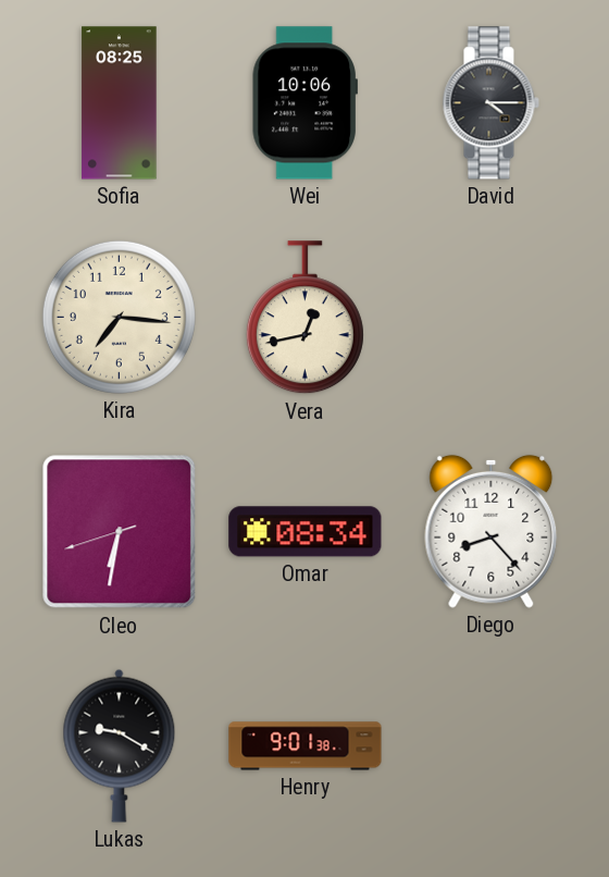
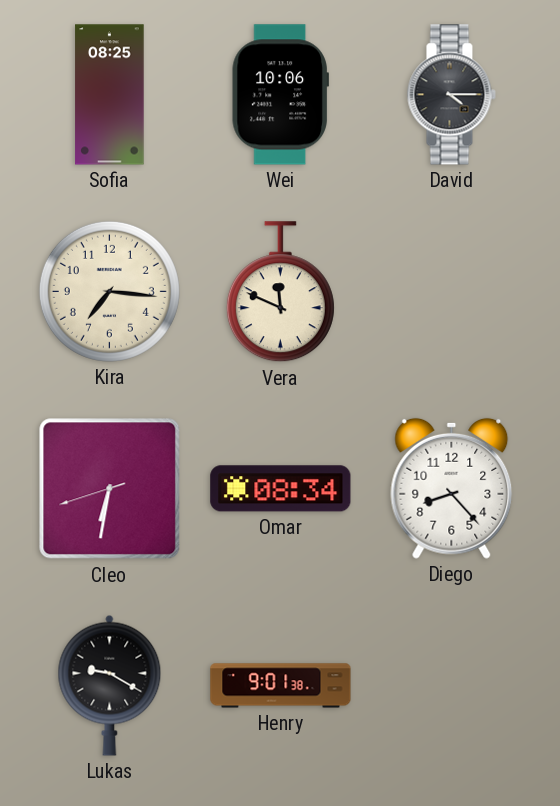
Vera: 12:43 -> 11:49
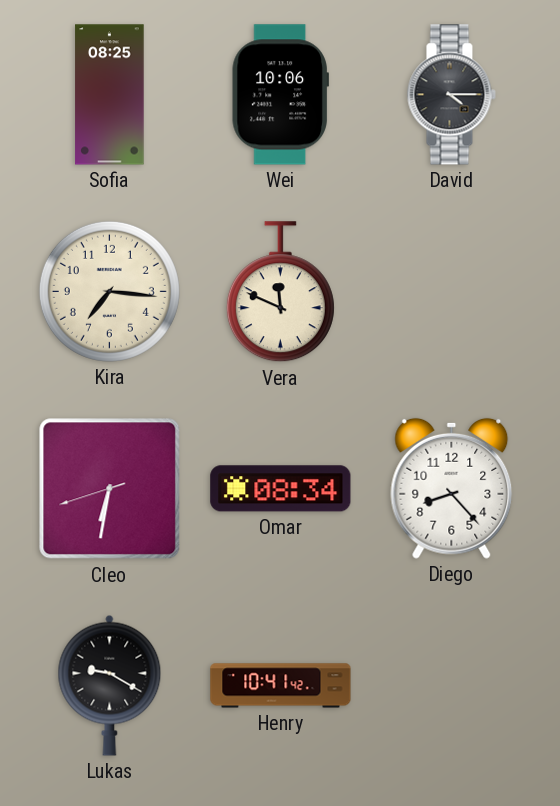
Henry: 9:01 -> 10:41
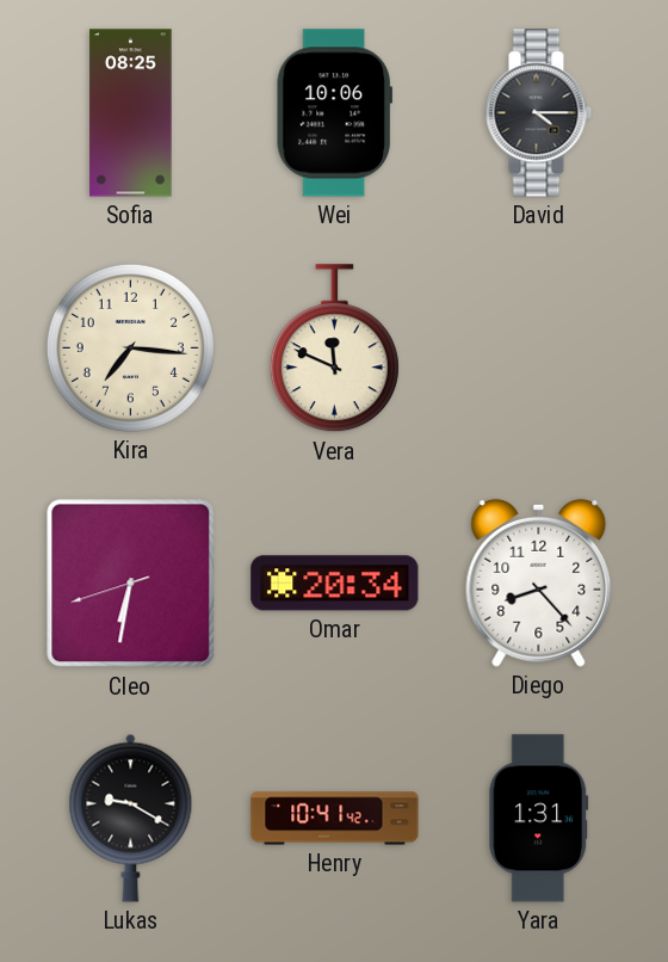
Omar: 08:34 -> 20:34
Yara: none -> 1:31
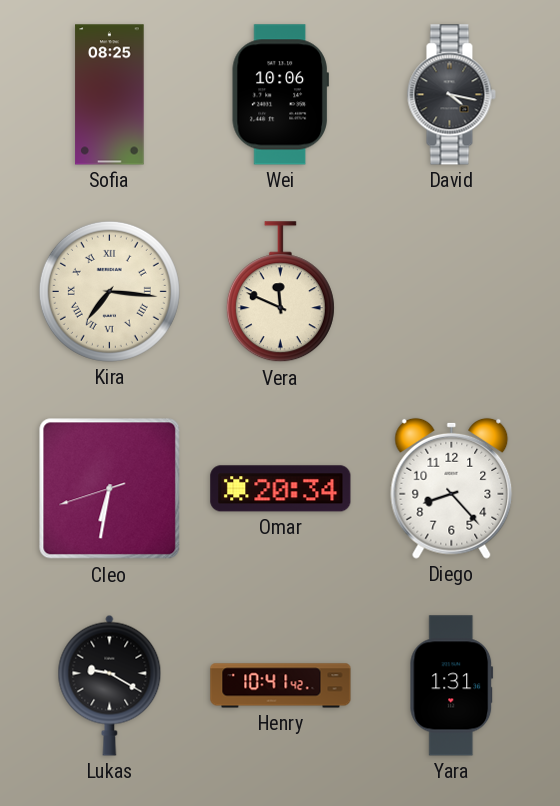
David: 4:15 -> 4:17
Kira numerals: Arabic -> Roman
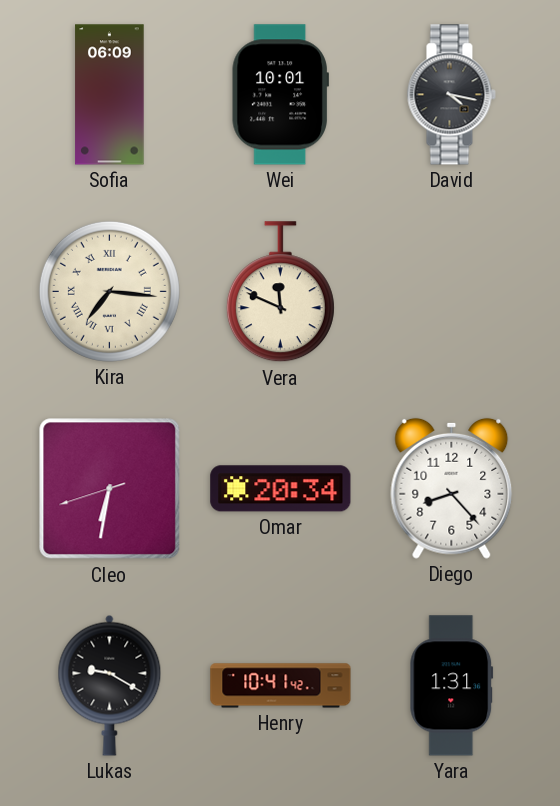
Sofia: 08:25 -> 06:09
Wei: 10:06 -> 10:01
